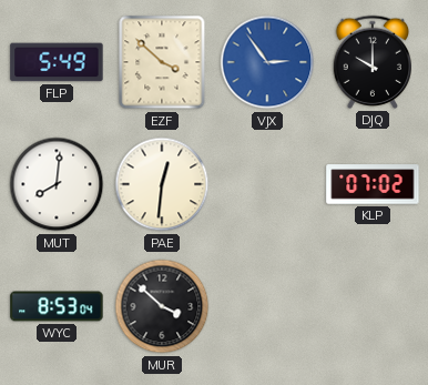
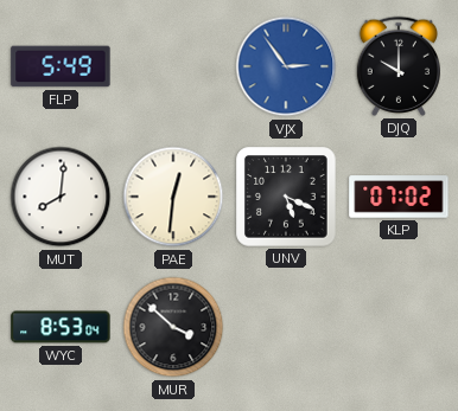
EZF: 3:52 -> none
UNV: none -> 5:19
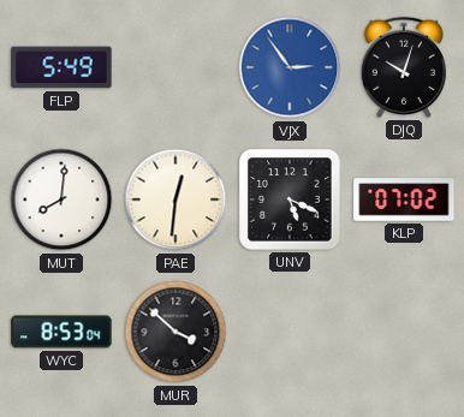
DJQ: 10:00 -> 10:03
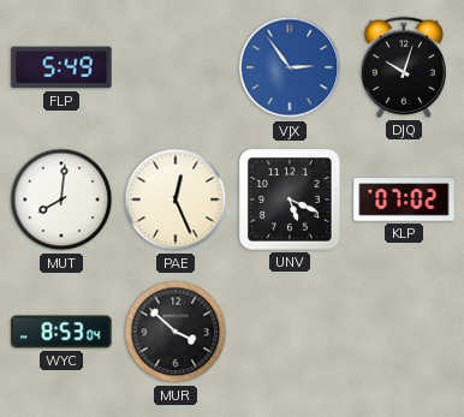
PAE: 12:31 -> 12:26
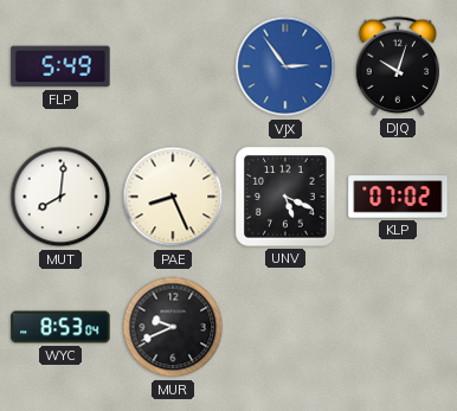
PAE: 12:26 -> 8:26
MUR: 3:52 -> 9:41
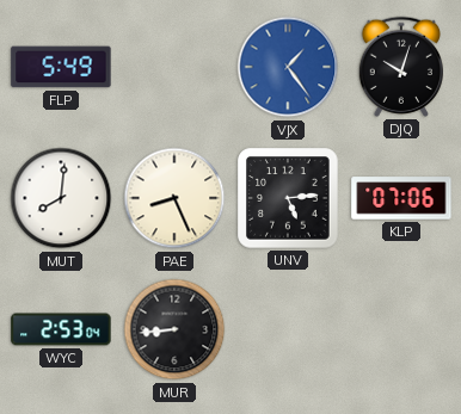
VJX: 2:54 -> 1:24
UNV: 5:19 -> 5:14
KLP: 07:02 -> 07:06
WYC: 8:53 -> 2:53
MUR: 9:41 -> 8:44
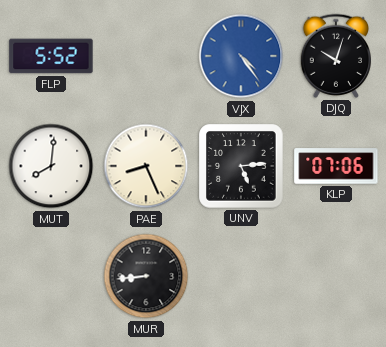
FLP: 5:49 -> 5:52
VJX: 1:24 -> 4:24
WYC: 2:53 -> none
